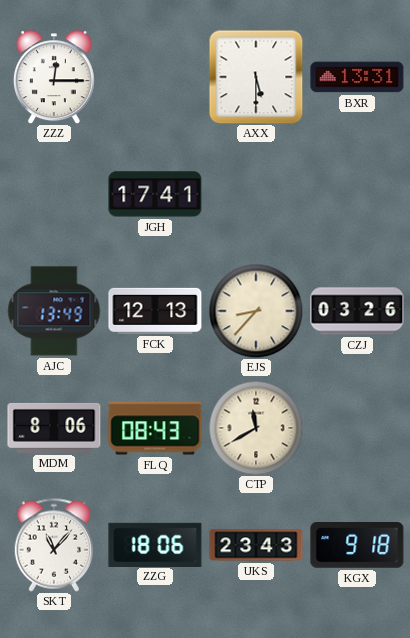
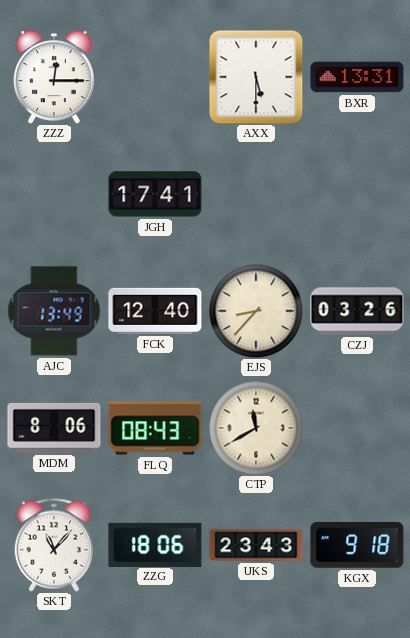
FCK: 12:13 -> 12:40
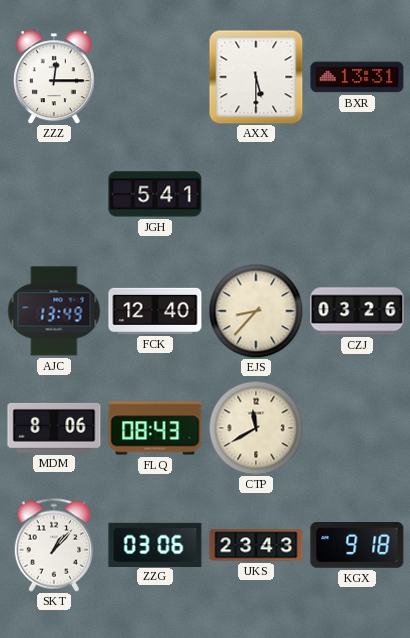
JGH: 17:41 -> 5:41
SKT: 11:07 -> 1:07
ZZG: 18:06 -> 03:06
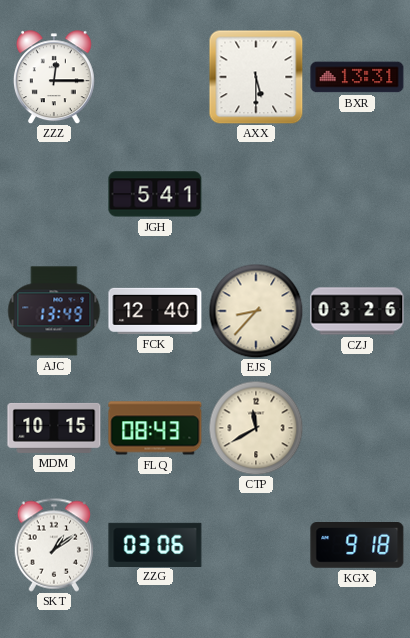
MDM: 8:06 -> 10:15
SKT: 1:07 -> 1:09
UKS: 23:43 -> none
